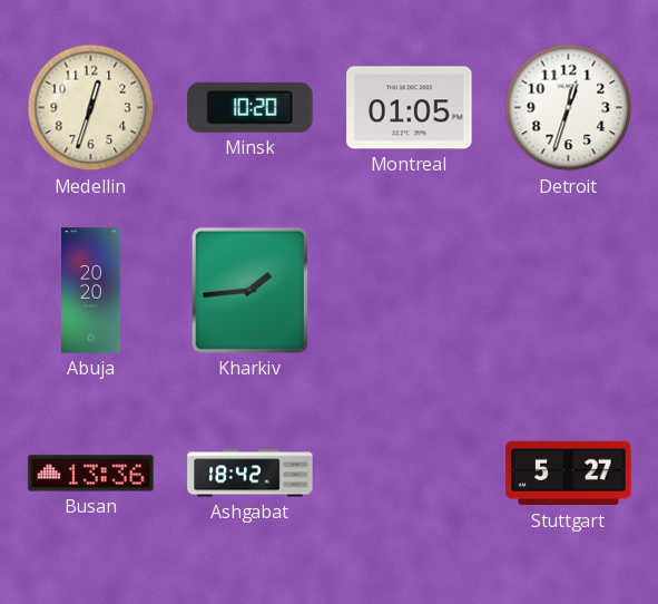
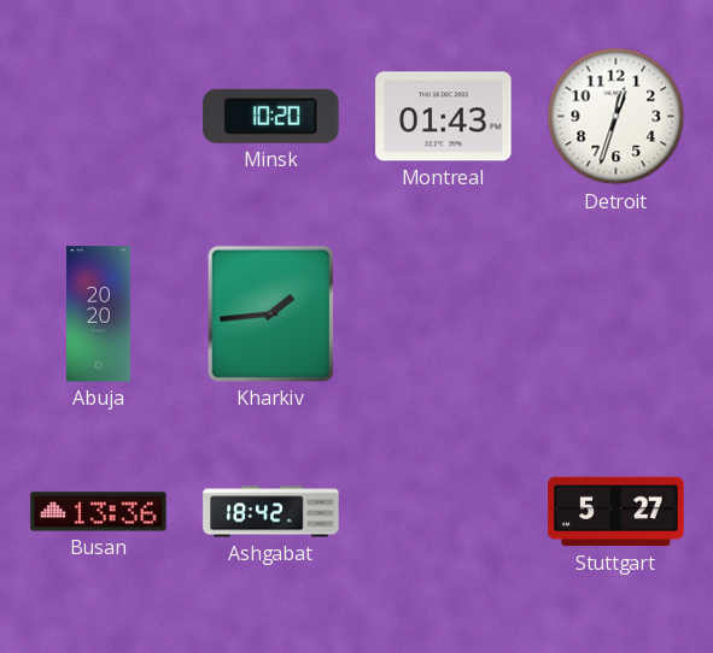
Medellin: 12:33 -> none
Montreal: 01:05 -> 01:43
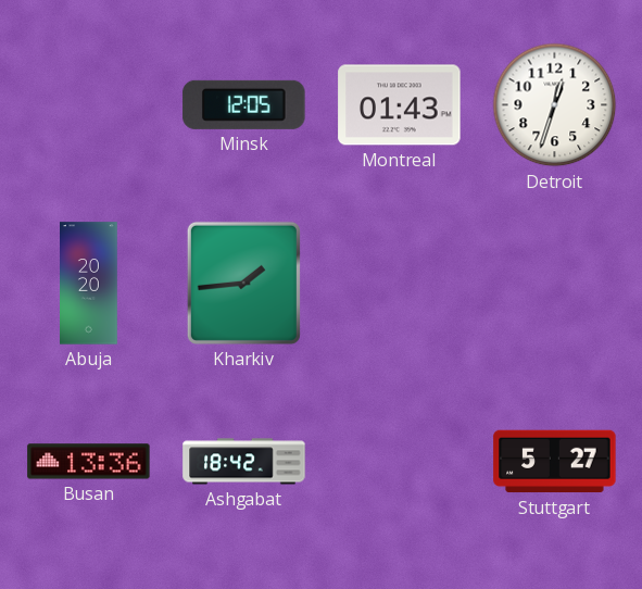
Minsk: 10:20 -> 12:05
